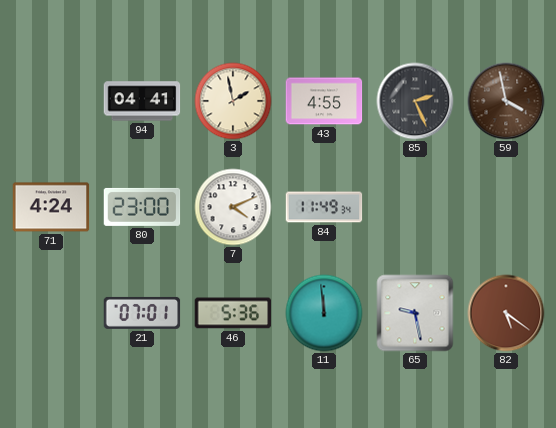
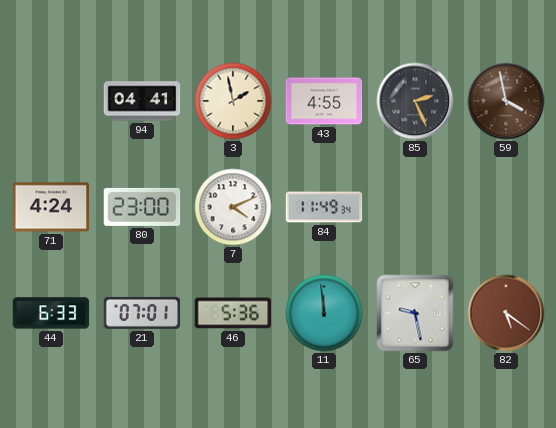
44: none -> 6:33
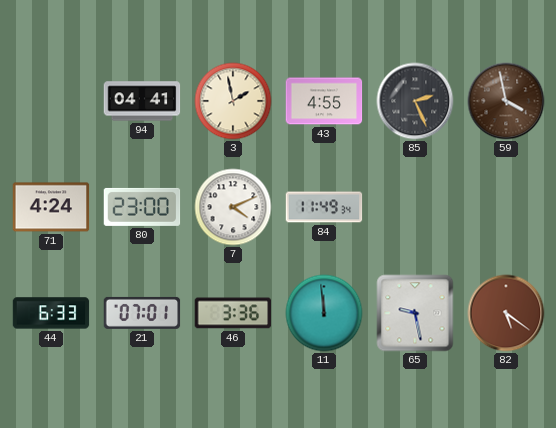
46: 5:36 -> 3:36
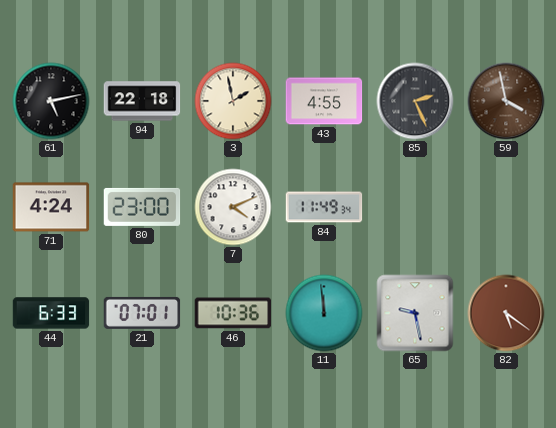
61: none -> 5:13
94: 04:41 -> 22:18
46: 3:36 -> 10:36
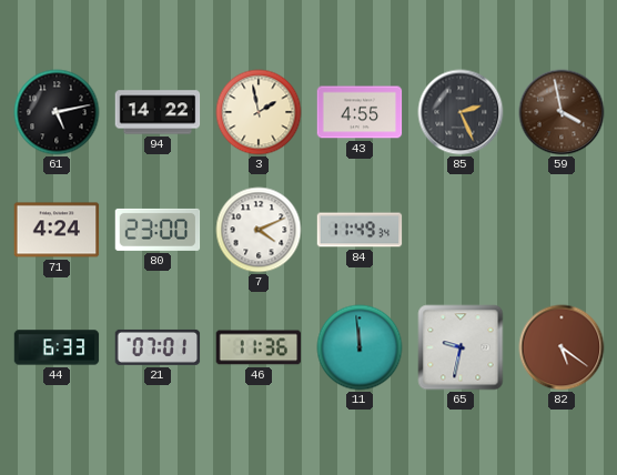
94: 22:18 -> 14:22
46: 10:36 -> 11:36
65: 9:28 -> 9:32
